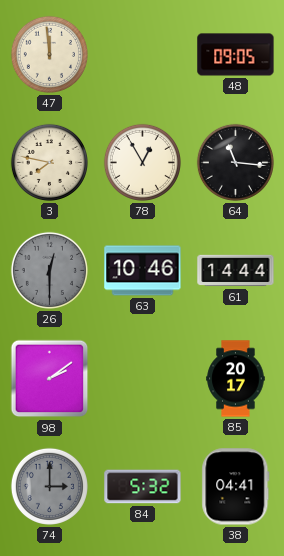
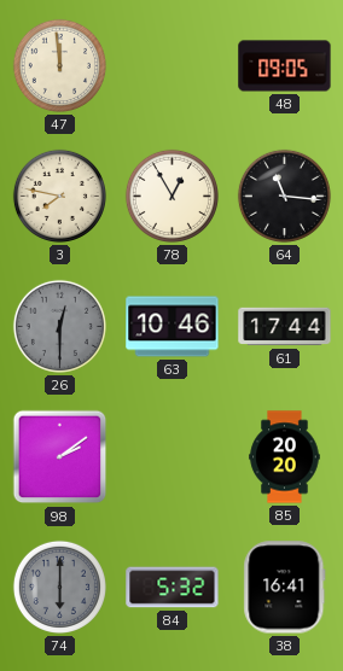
61: 14:44 -> 17:44
85: 20:17 -> 20:20
74: 3:00 -> 6:00
38: 04:41 -> 16:41
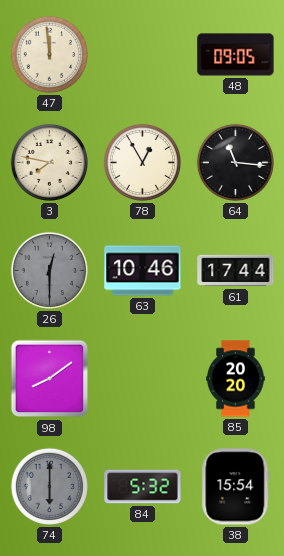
98: 2:09 -> 8:09
38: 16:41 -> 15:54
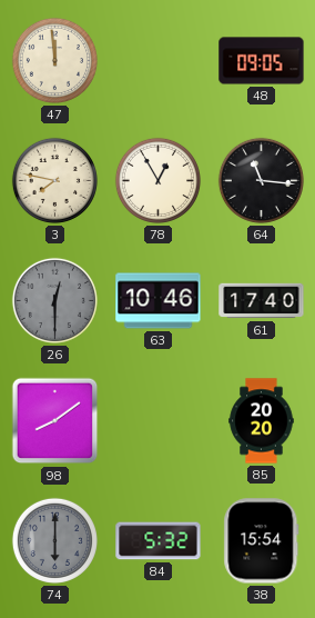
61: 17:44 -> 17:40
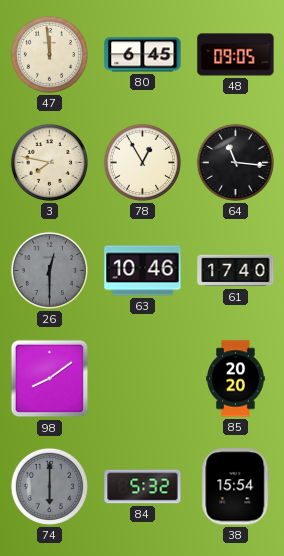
80: none -> 6:45
